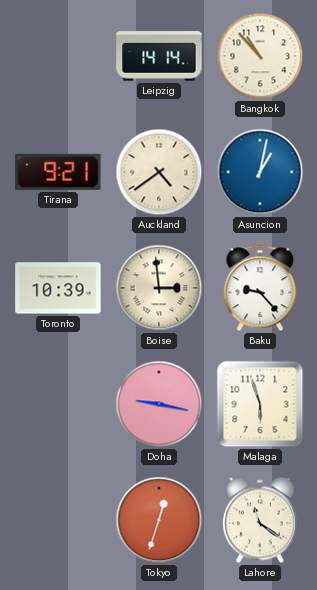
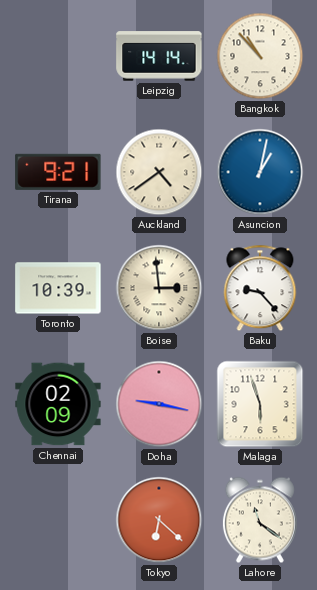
Chennai: none -> 02:09
Tokyo: 12:33 -> 6:22
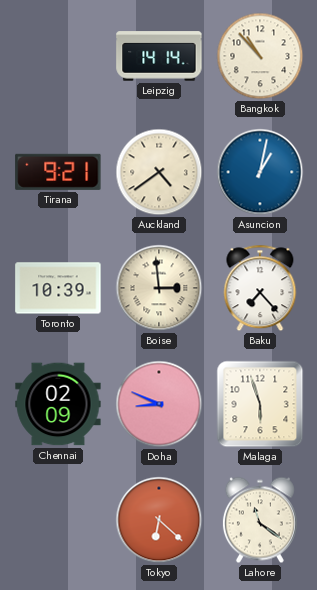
Baku: 9:23 -> 7:23
Doha: 9:17 -> 8:49
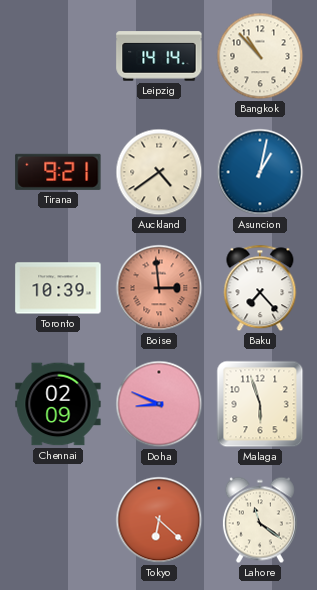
Boise dial: cream -> salmon
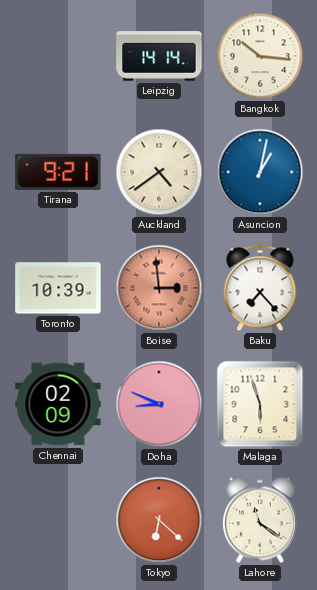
Bangkok: 10:53 -> 10:16
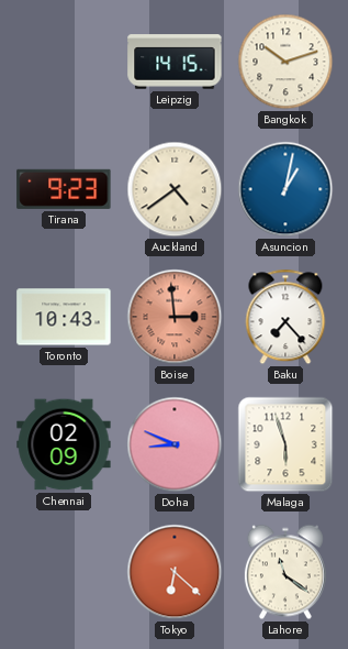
Leipzig: 14:14 -> 14:15
Bangkok: 10:16 -> 10:12
Tirana: 9:21 -> 9:23
Toronto: 10:39 -> 10:43
